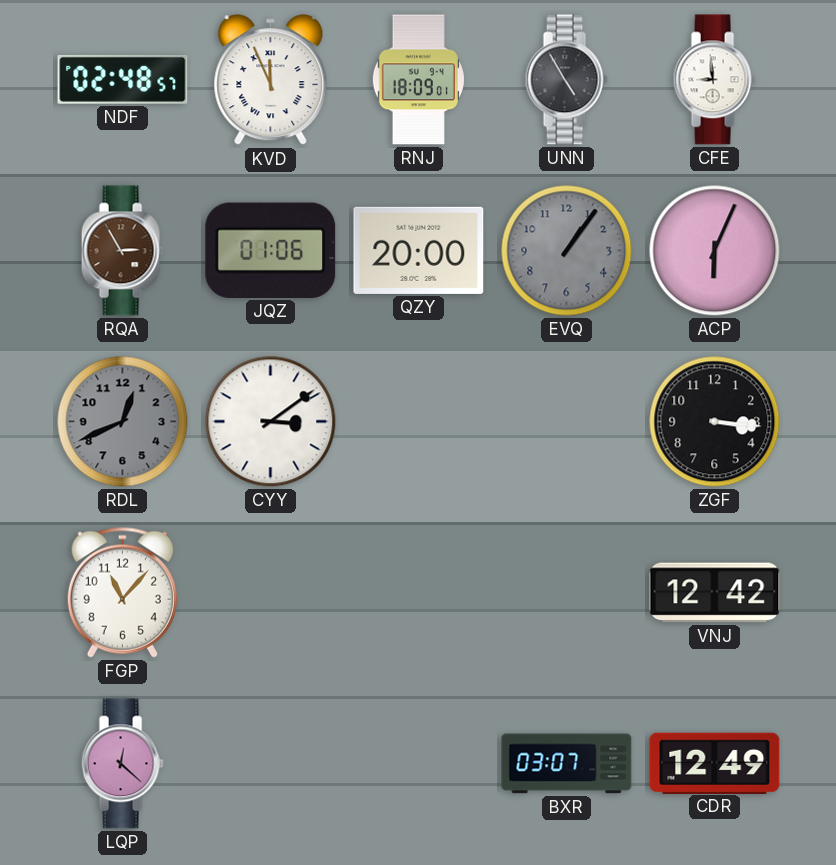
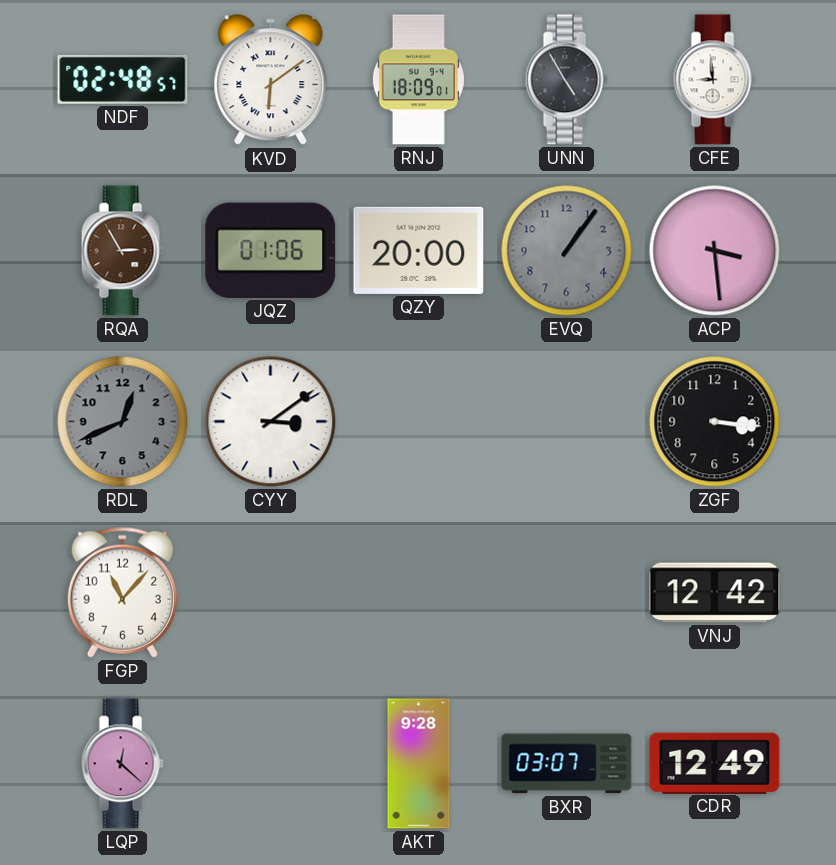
KVD: 11:56 -> 6:09
ACP: 6:04 -> 3:29
AKT: none -> 9:28
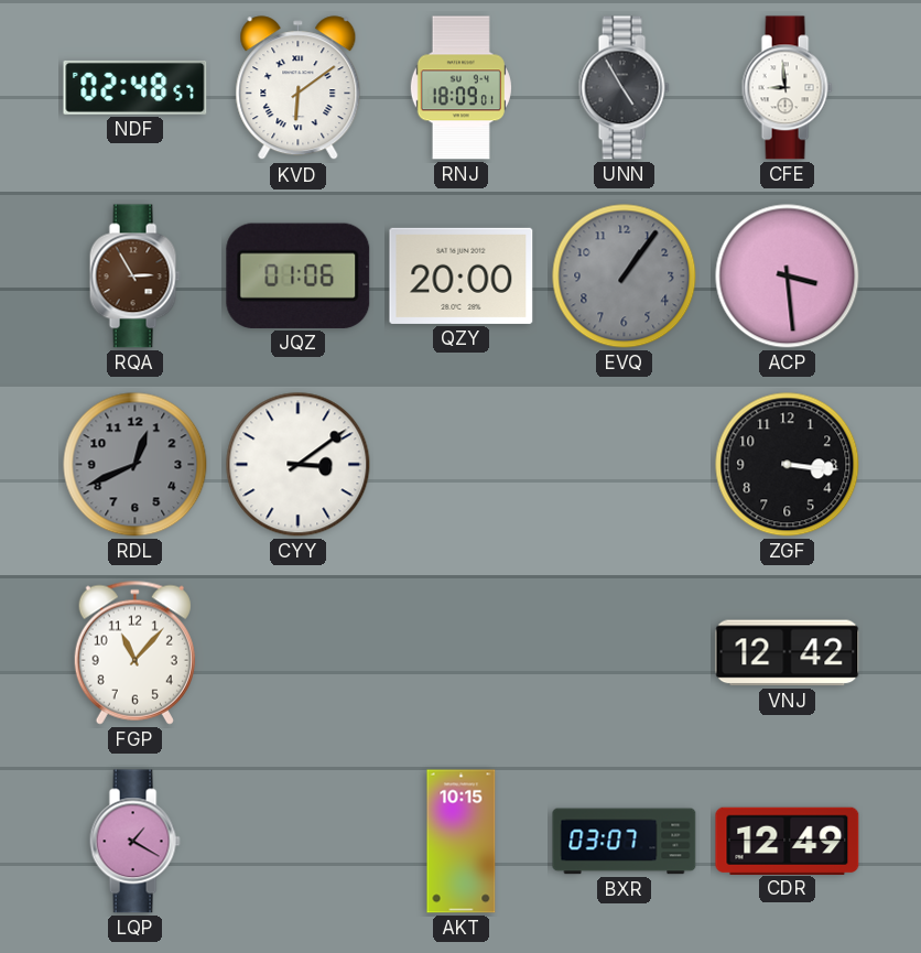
LQP: 12:22 -> 1:20
AKT: 9:28 -> 10:15
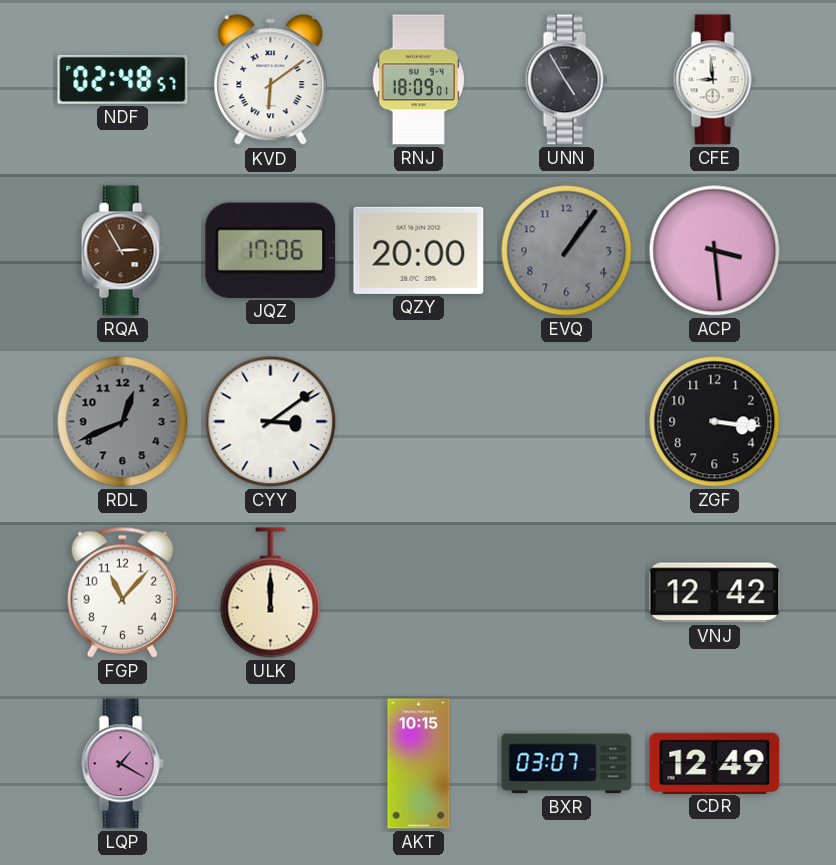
JQZ: 01:06 -> 17:06
ULK: none -> 12:00
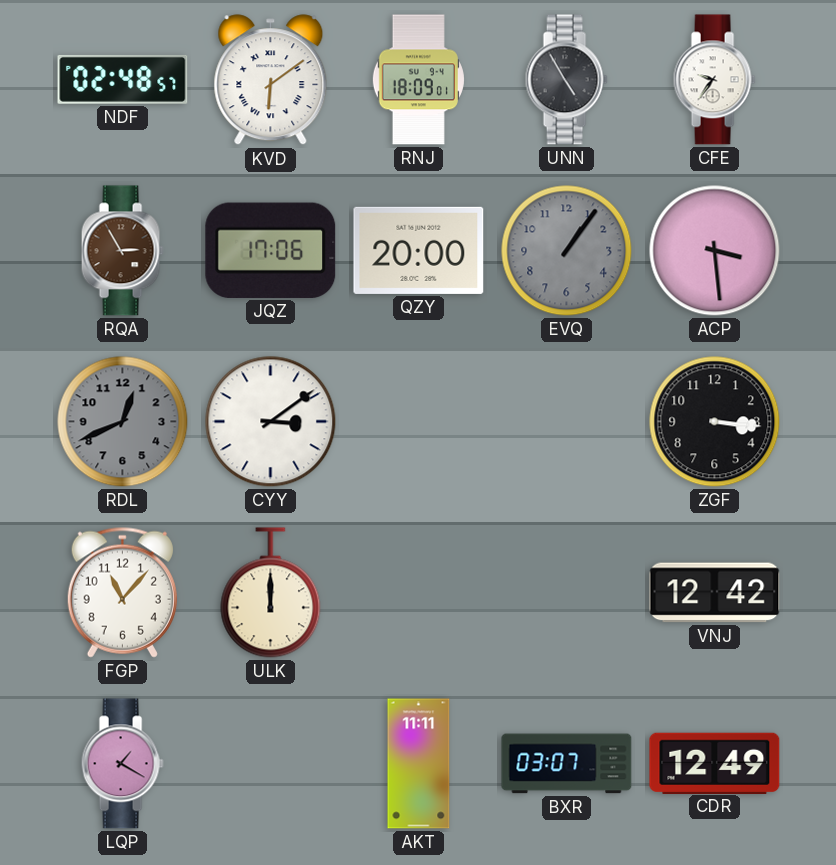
CFE: 8:59 -> 9:36
AKT: 10:15 -> 11:11
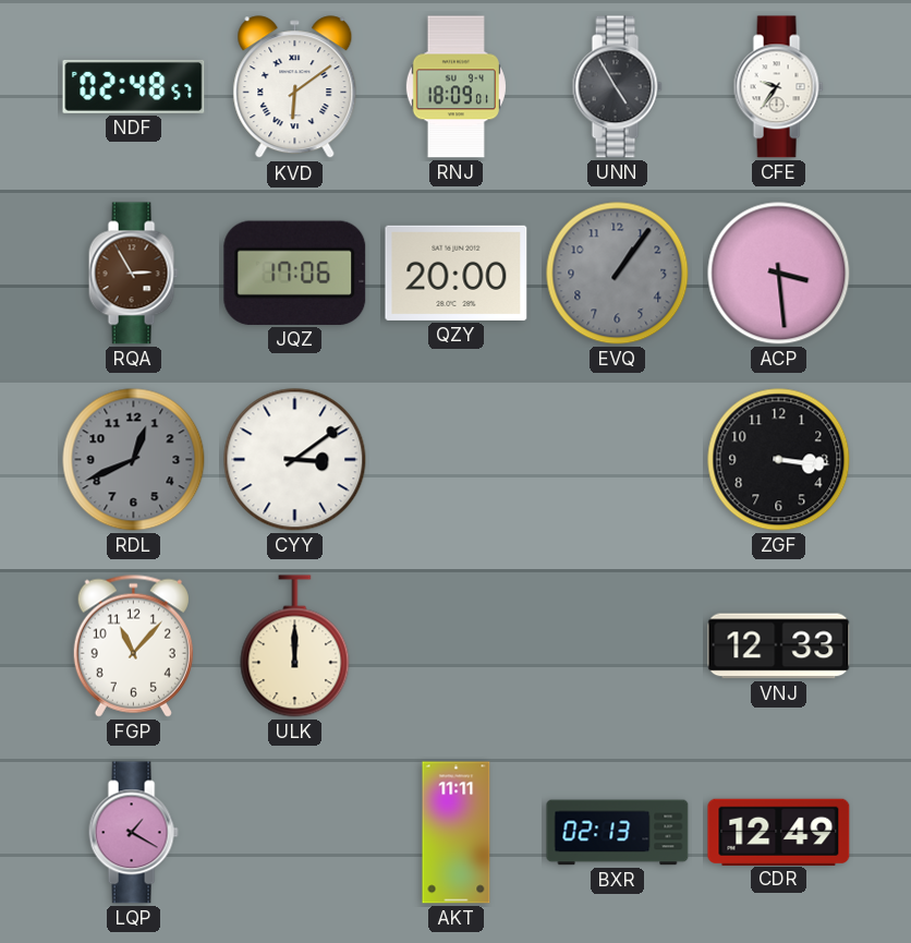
VNJ: 12:42 -> 12:33
BXR: 03:07 -> 02:13
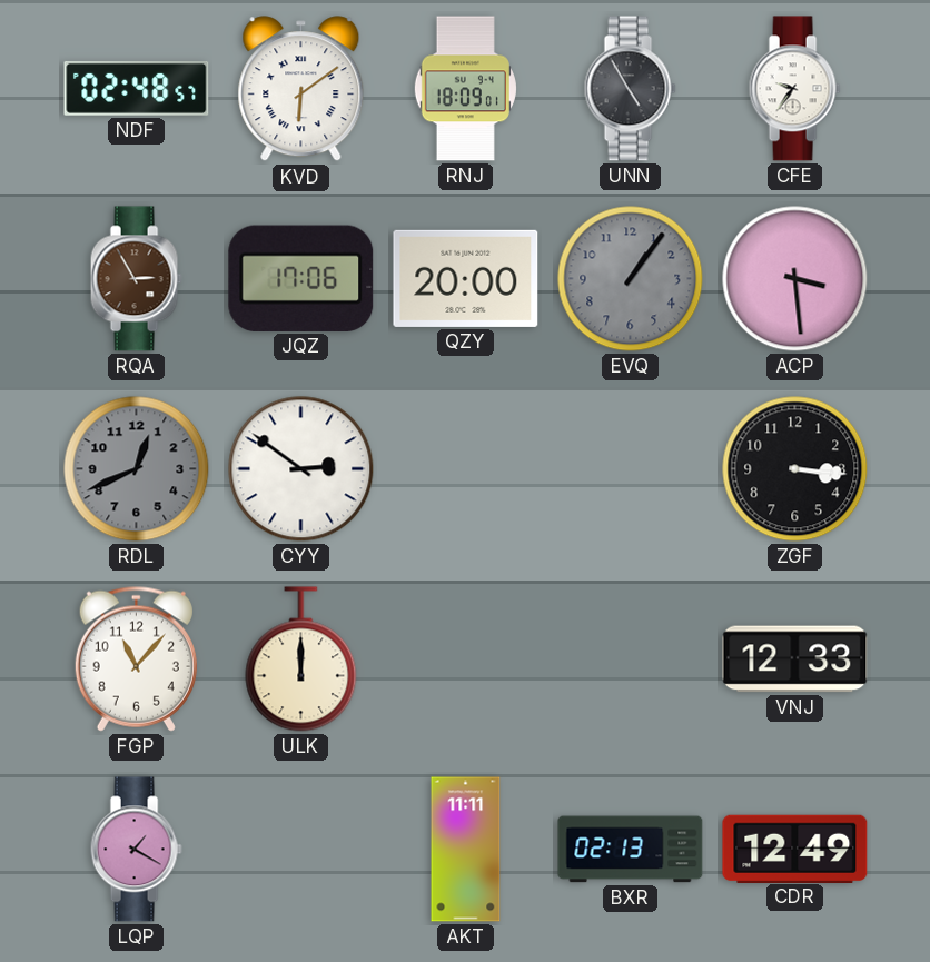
CYY: 3:09 -> 2:51
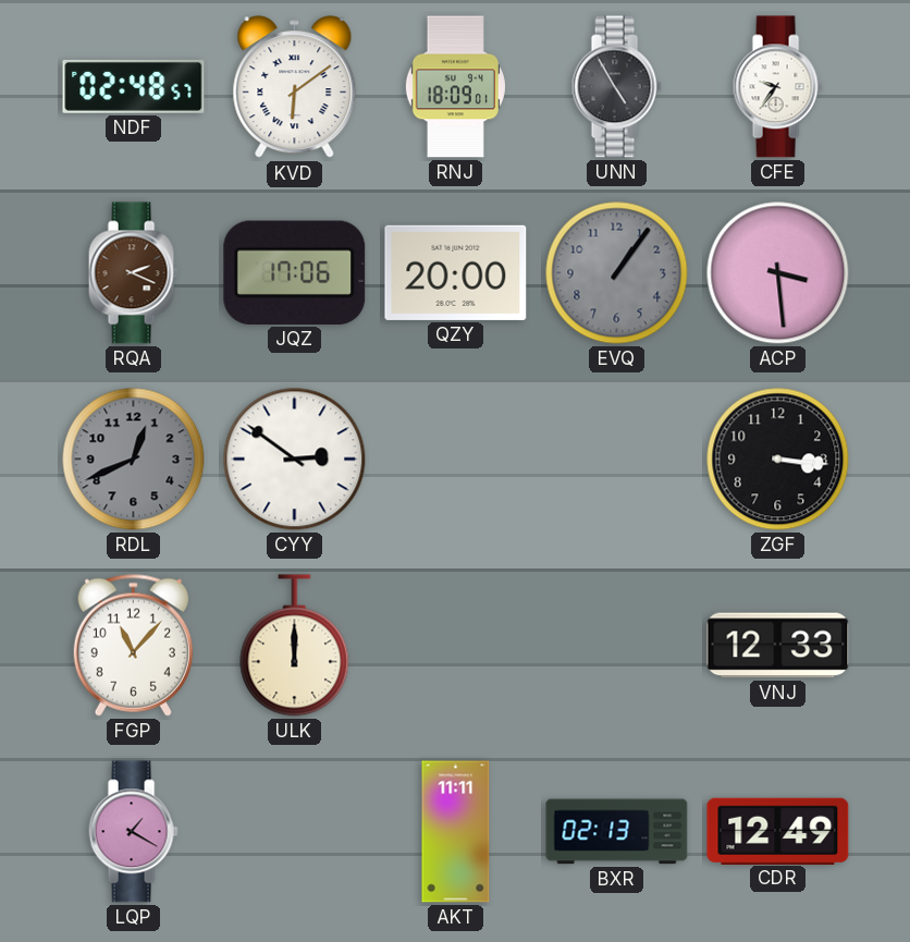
RQA: 2:55 -> 2:19
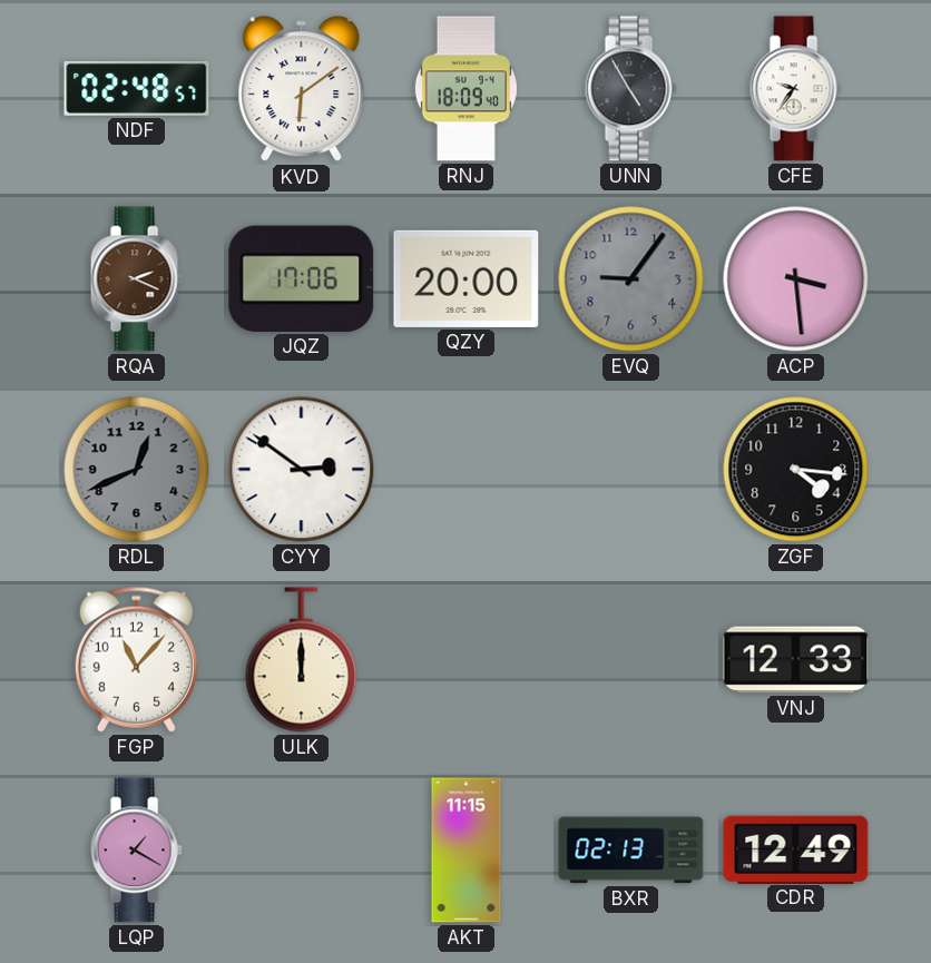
RNJ: 18:09:01 -> 18:09:40
EVQ: 1:06 -> 9:06
ZGF: 3:16 -> 4:16
AKT: 11:11 -> 11:15
